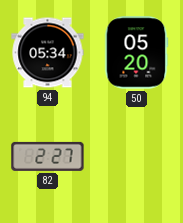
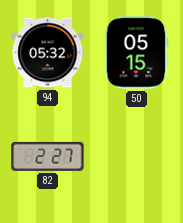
94: 05:34 -> 05:32
50: 05:20 -> 05:15
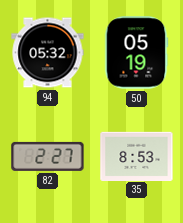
50: 05:15 -> 05:19
35: none -> 8:53
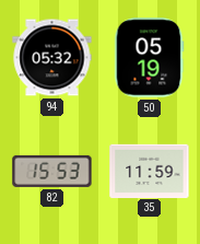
82: 2:27 -> 15:53
35: 8:53 -> 11:59
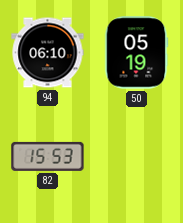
94: 05:32 -> 06:10
35: 11:59 -> none
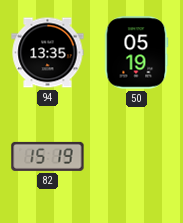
94: 06:10 -> 13:35
82: 15:53 -> 15:19
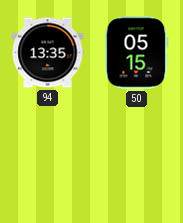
50: 05:19 -> 05:15
82: 15:19 -> none
